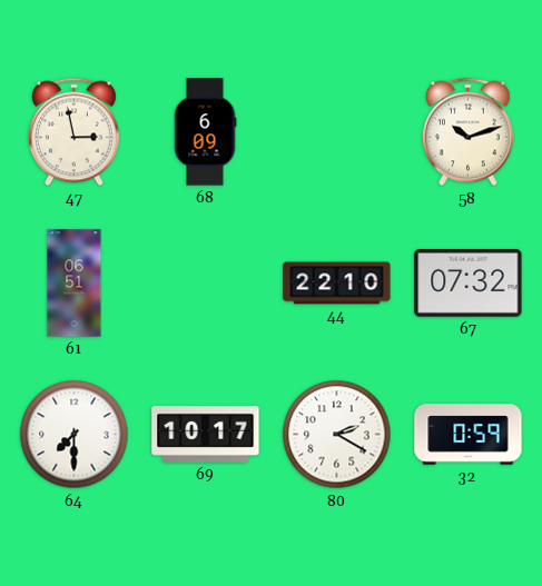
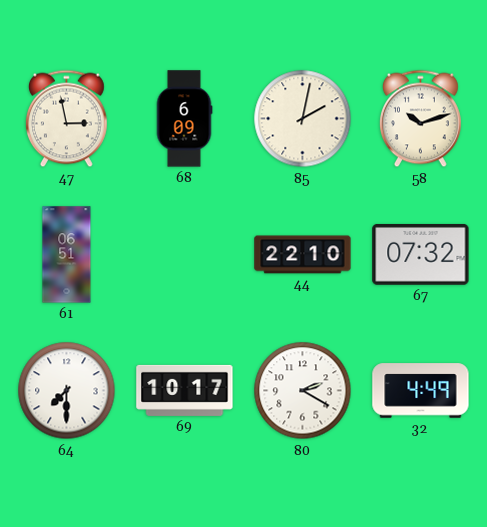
85: none -> 2:02
32: 0:59 -> 4:49
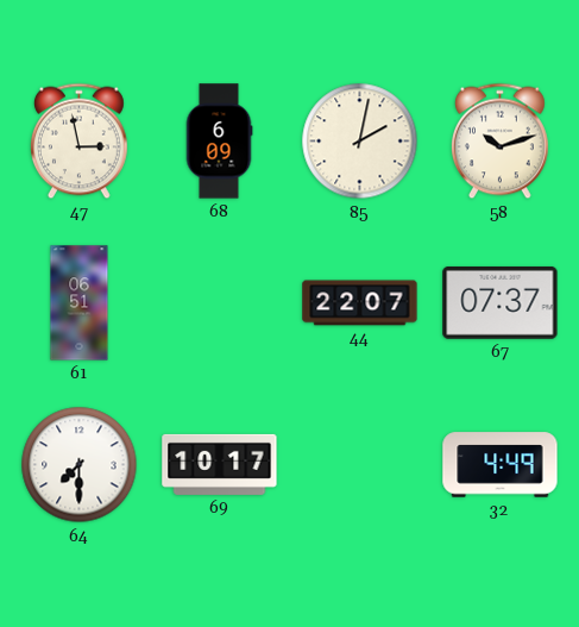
44: 22:10 -> 22:07
67: 07:32 -> 07:37
80: 2:20 -> none
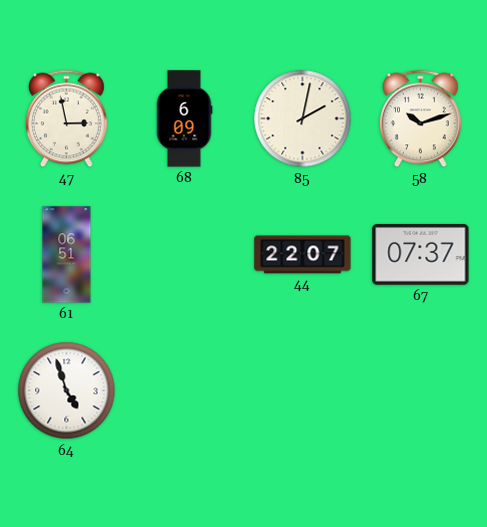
64: 7:30 -> 4:57
69: 10:17 -> none
32: 4:49 -> none
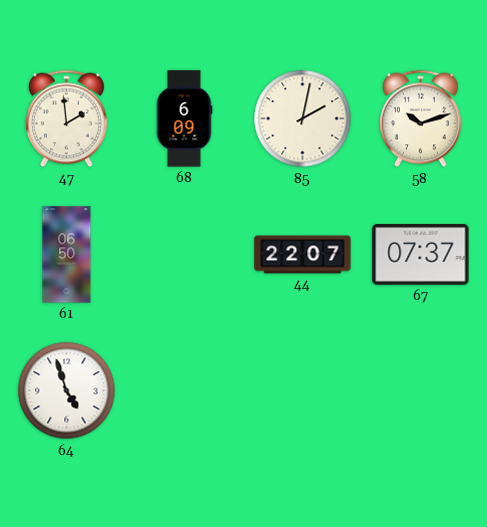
47: 2:58 -> 1:59
61: 06:51 -> 06:50
